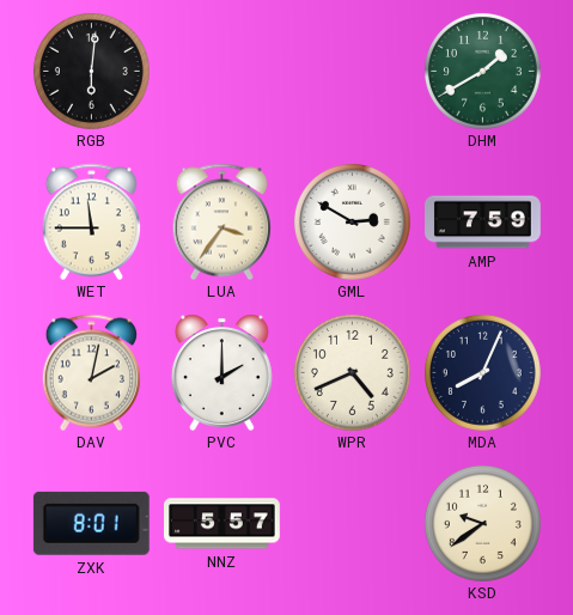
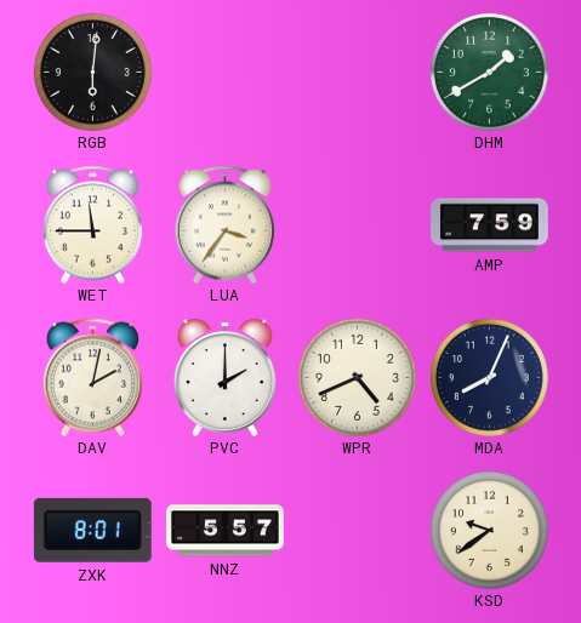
GML: 2:50 -> none
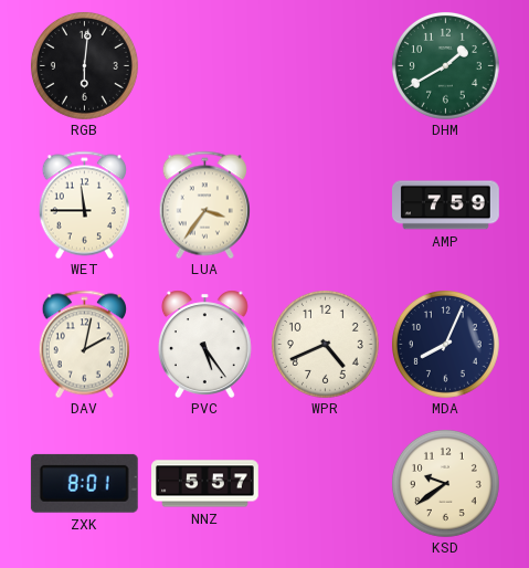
PVC: 2:00 -> 5:24
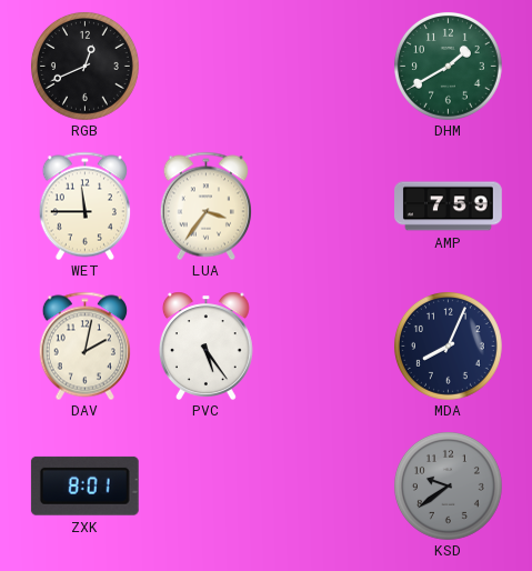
RGB: 6:01 -> 12:41
WPR: 4:41 -> none
NNZ: 5:57 -> none
KSD dial: cream -> grey
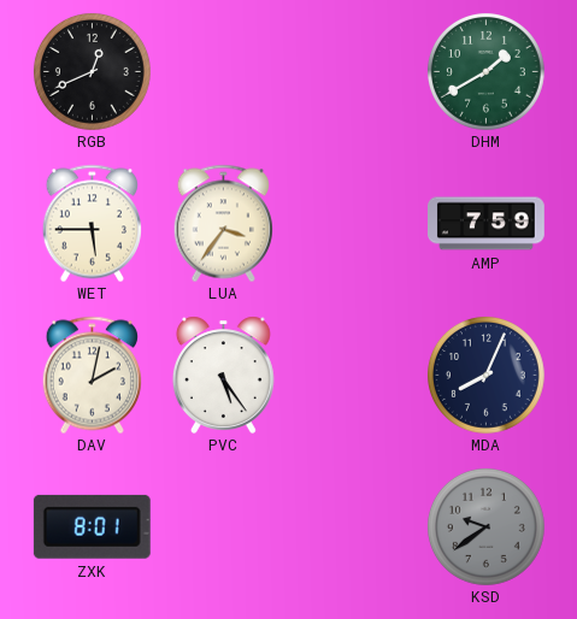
WET: 11:45 -> 5:45
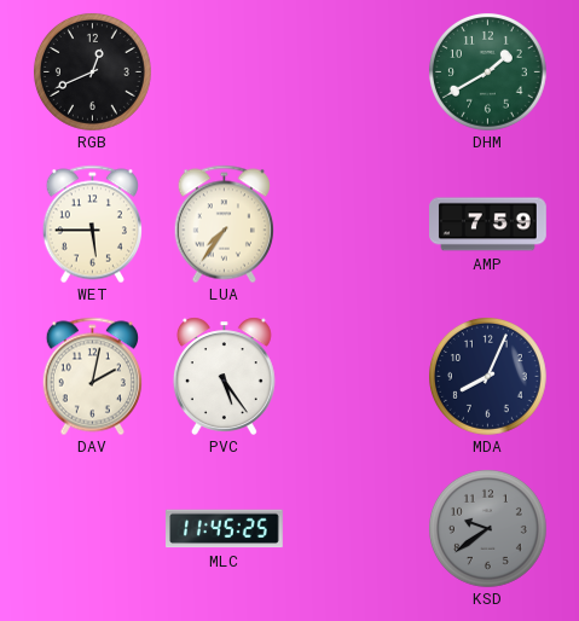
LUA: 3:36 -> 7:36
ZXK: 8:01 -> none
MLC: none -> 11:45
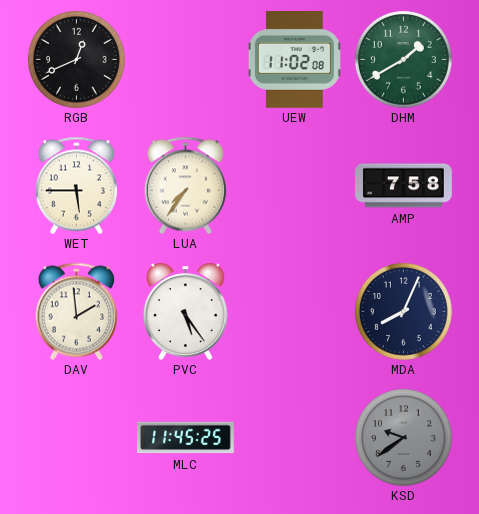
UEW: none -> 11:02
AMP: 7:59 -> 7:58
DAV: 2:02 -> 1:59
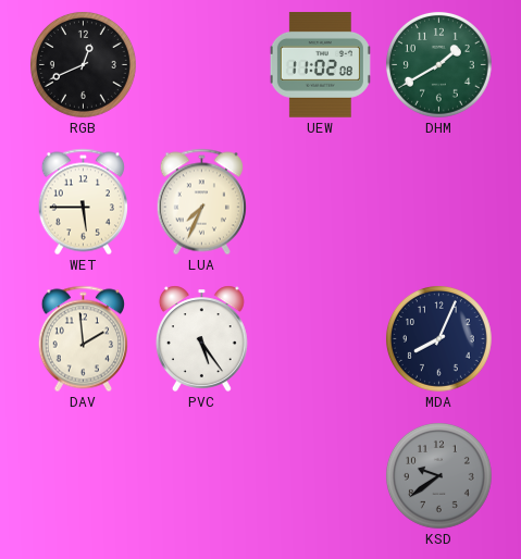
LUA: 7:36 -> 7:34
AMP: 7:58 -> none
MLC: 11:45 -> none
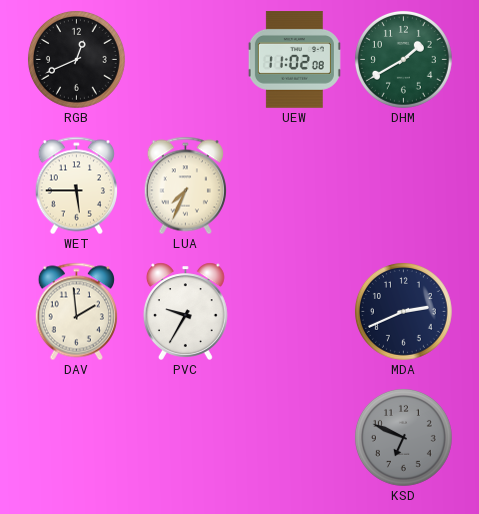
PVC: 5:24 -> 9:35
MDA: 8:04 -> 2:41
KSD: 9:39 -> 6:49
